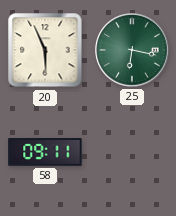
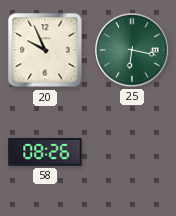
20: 5:56 -> 9:56
58: 09:11 -> 08:26
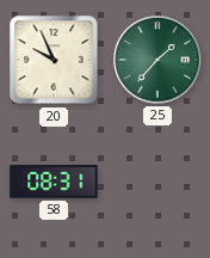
25: 6:17 -> 1:37
58: 08:26 -> 08:31
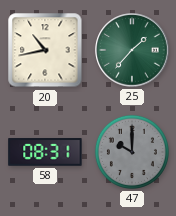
20: 9:56 -> 10:43
47: none -> 10:00
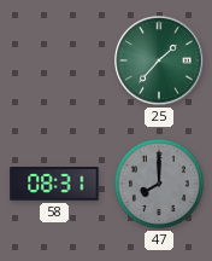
20: 10:43 -> none
47: 10:00 -> 8:00
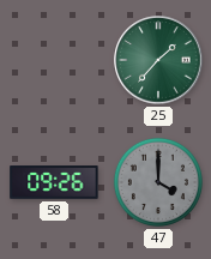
58: 08:31 -> 09:26
47: 8:00 -> 4:00
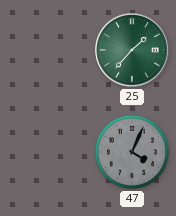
58: 09:26 -> none
47: 4:00 -> 4:04
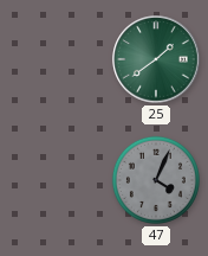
25: 1:37 -> 1:39
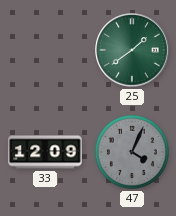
33: none -> 12:09
